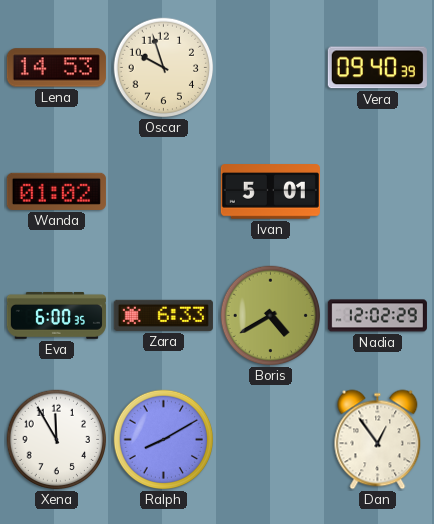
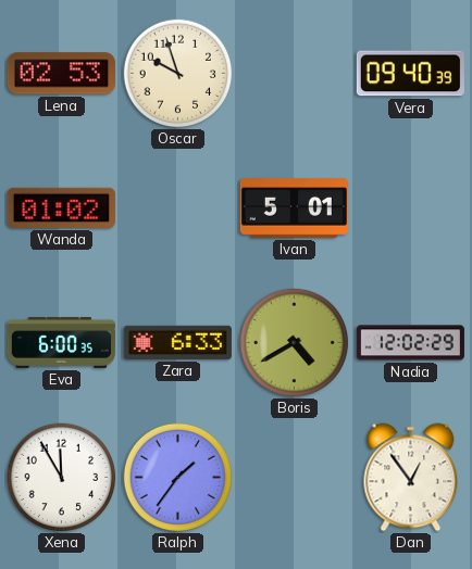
Lena: 14:53 -> 02:53
Ralph: 8:10 -> 1:36
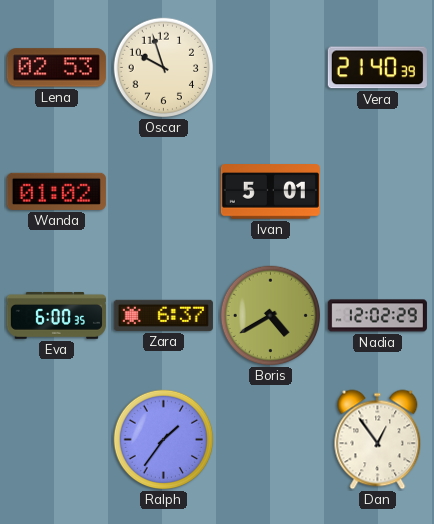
Vera: 09:40 -> 21:40
Zara: 6:33 -> 6:37
Xena: 11:55 -> none
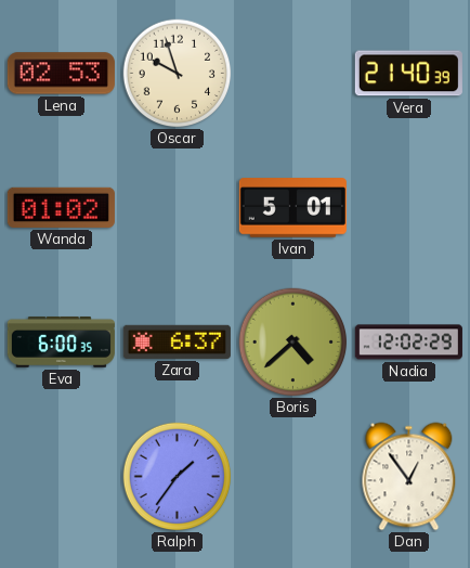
Boris: 4:40 -> 4:38
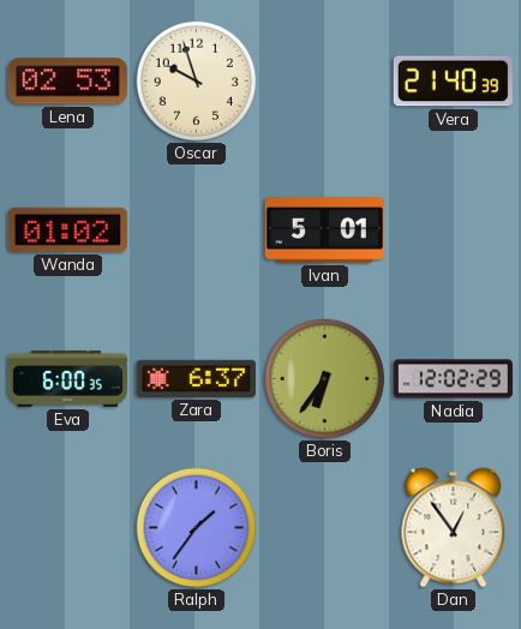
Boris: 4:38 -> 6:36
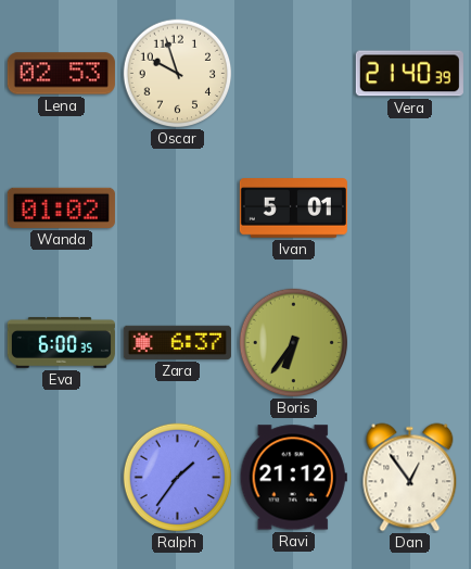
Nadia: 12:02 -> none
Ravi: none -> 21:12
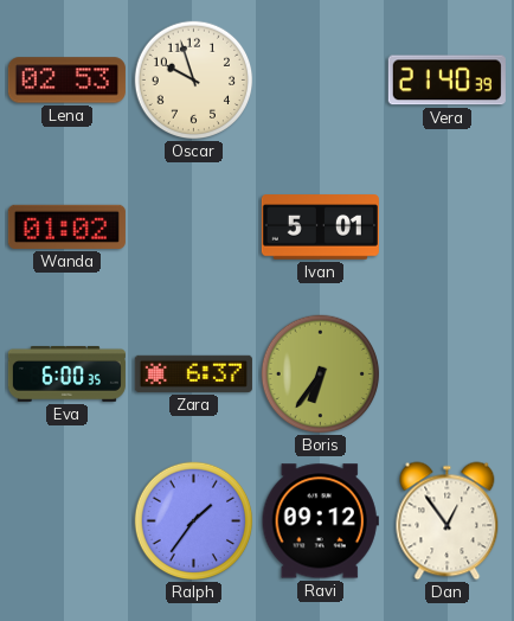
Ravi: 21:12 -> 09:12
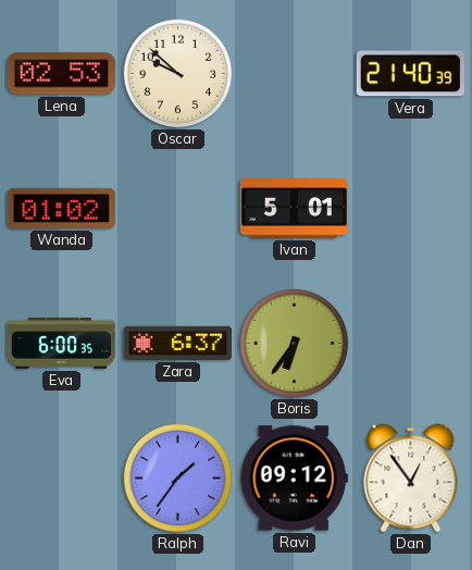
Oscar: 9:57 -> 9:52
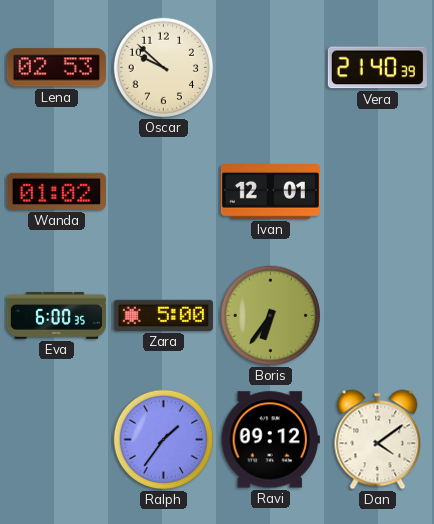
Ivan: 5:01 -> 12:01
Zara: 6:37 -> 5:00
Dan: 12:54 -> 4:09
